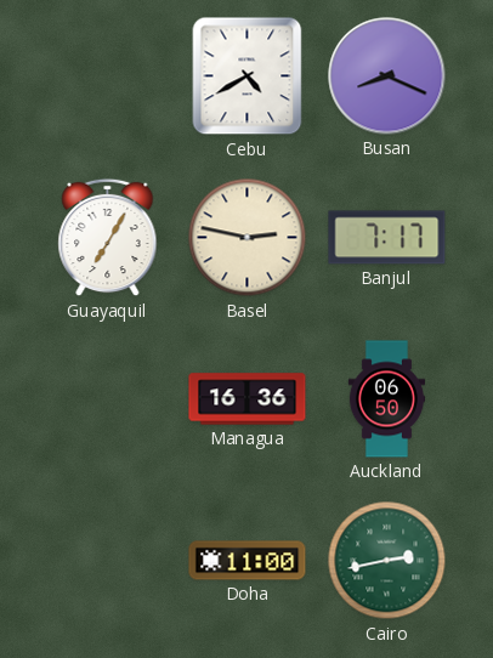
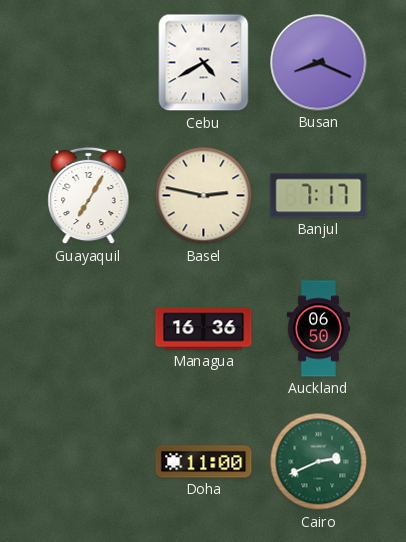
Cairo: 2:43 -> 2:41
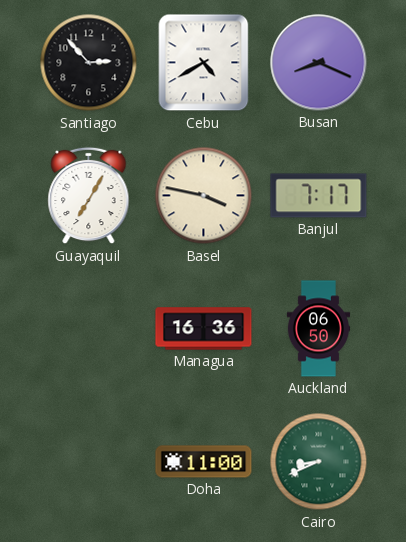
Santiago: none -> 2:53
Basel: 2:47 -> 3:47
Cairo: 2:41 -> 8:41
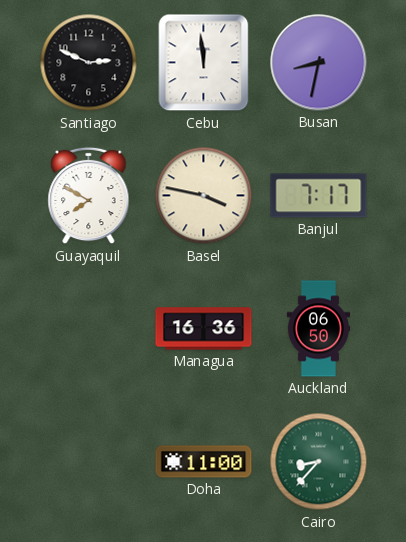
Santiago: 2:53 -> 2:49
Cebu: 4:40 -> 11:59
Busan: 8:19 -> 8:32
Guayaquil: 7:05 -> 7:50
Cairo: 8:41 -> 8:37
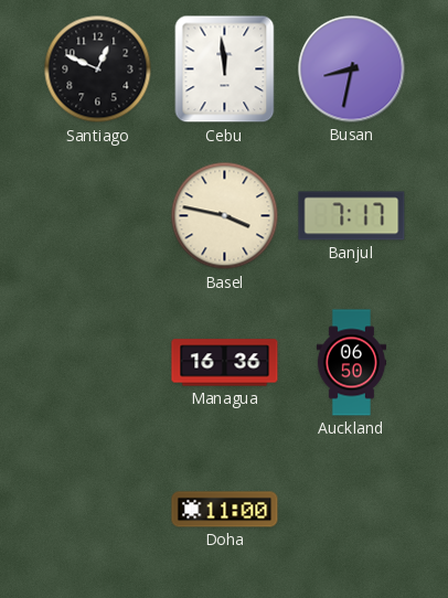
Santiago: 2:49 -> 12:49
Guayaquil: 7:50 -> none
Cairo: 8:37 -> none
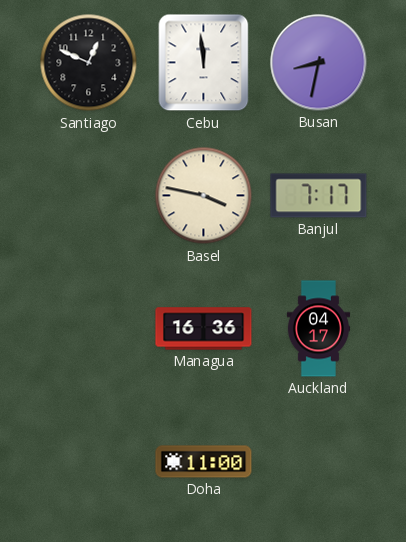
Auckland: 06:50 -> 04:17
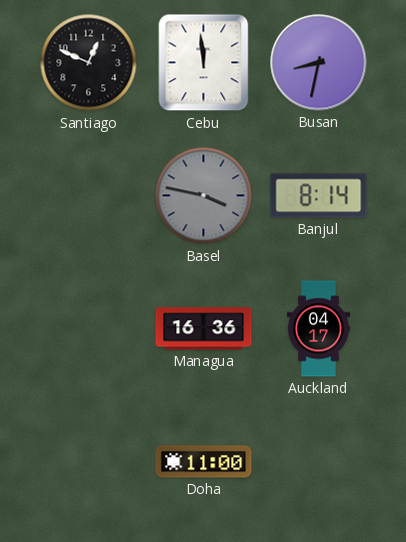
Basel dial: cream -> grey
Banjul: 7:17 -> 8:14
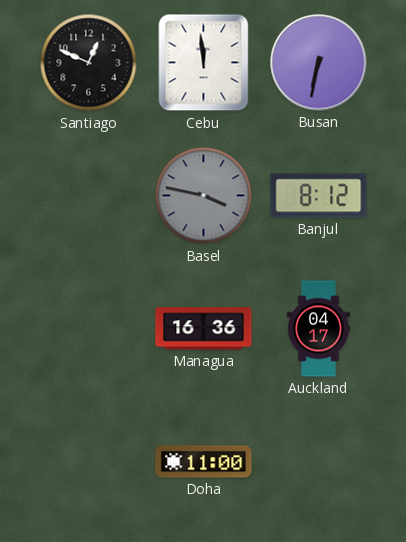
Busan: 8:32 -> 6:32
Banjul: 8:14 -> 8:12
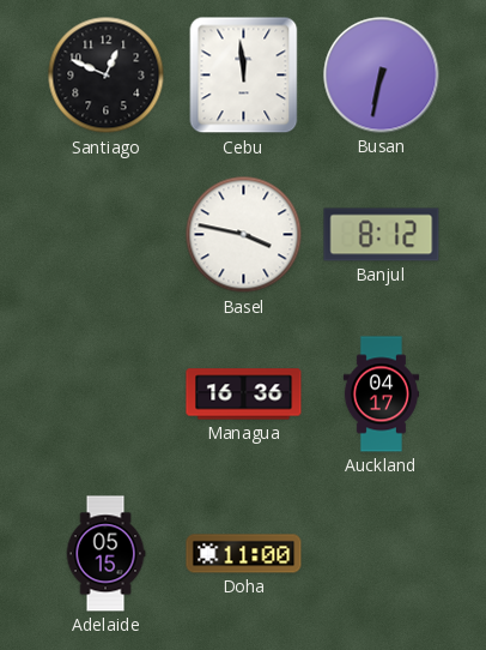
Basel dial: grey -> white
Adelaide: none -> 05:15
